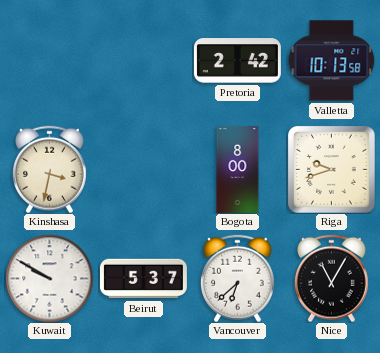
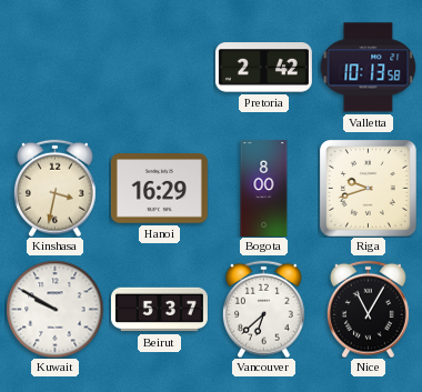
Hanoi: none -> 16:29
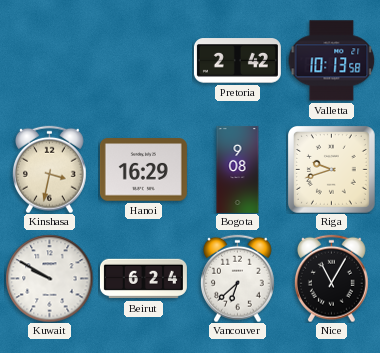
Bogota: 8:00 -> 9:08
Beirut: 5:37 -> 6:24
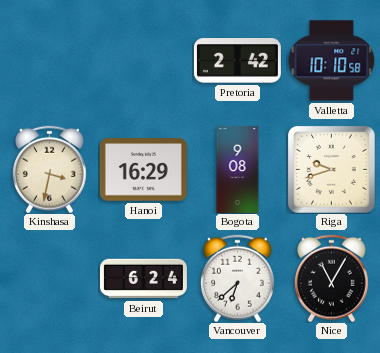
Valletta: 10:13 -> 10:10
Kuwait: 9:50 -> none
